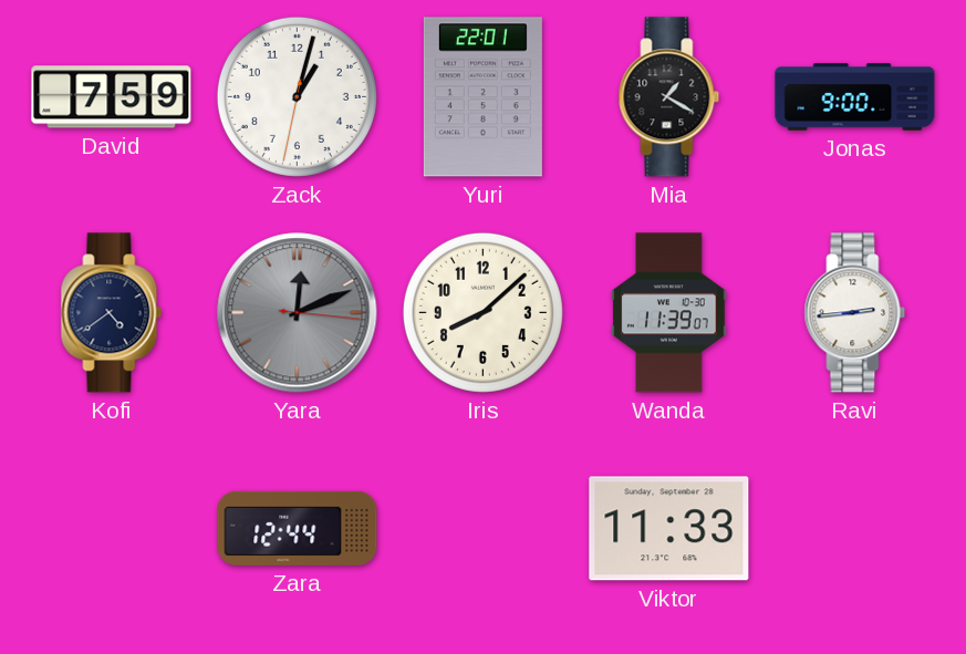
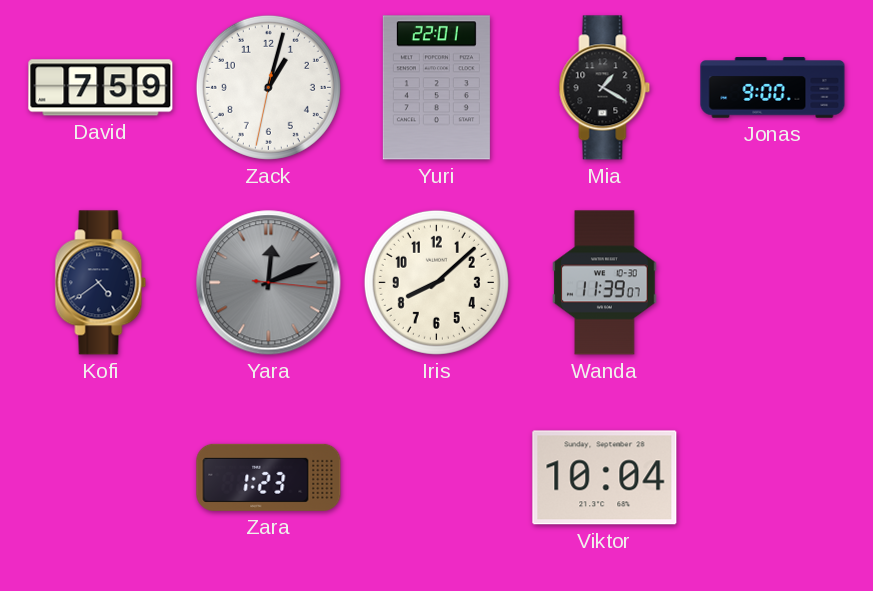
Ravi: 2:44 -> none
Zara: 12:44 -> 1:23
Viktor: 11:33 -> 10:04
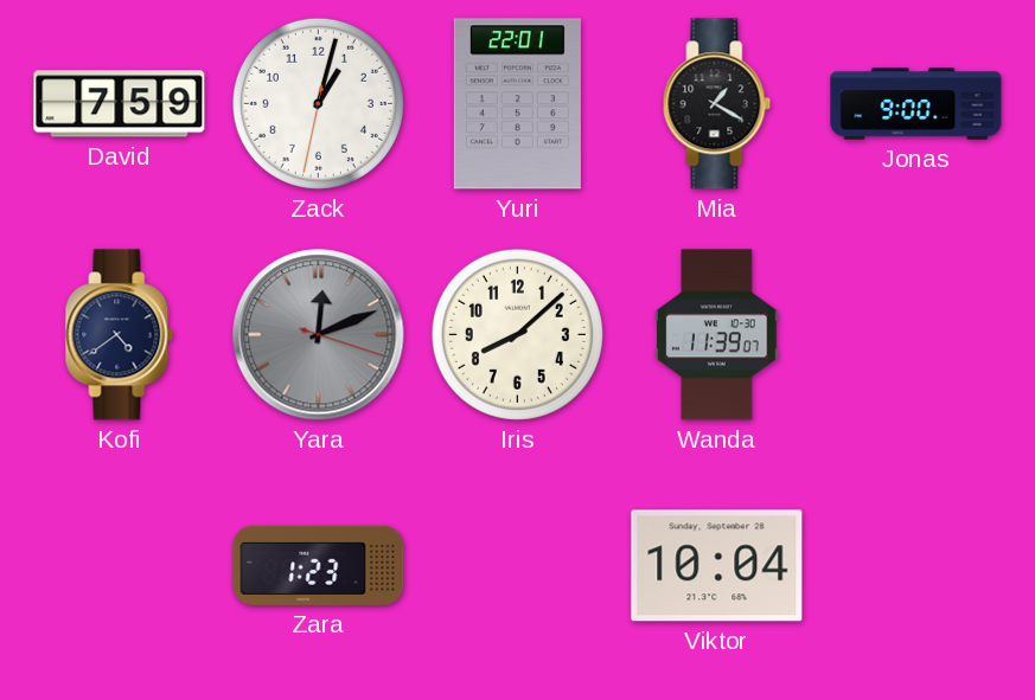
Yara: 12:11:16 -> 12:11:18
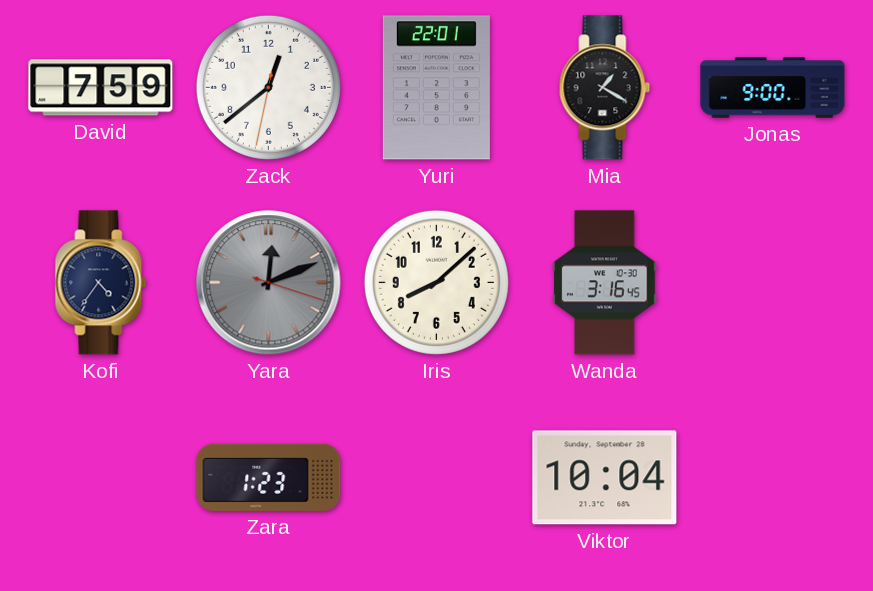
Zack: 1:02 -> 12:38
Kofi: 4:39 -> 4:36
Wanda: 11:39 -> 3:16
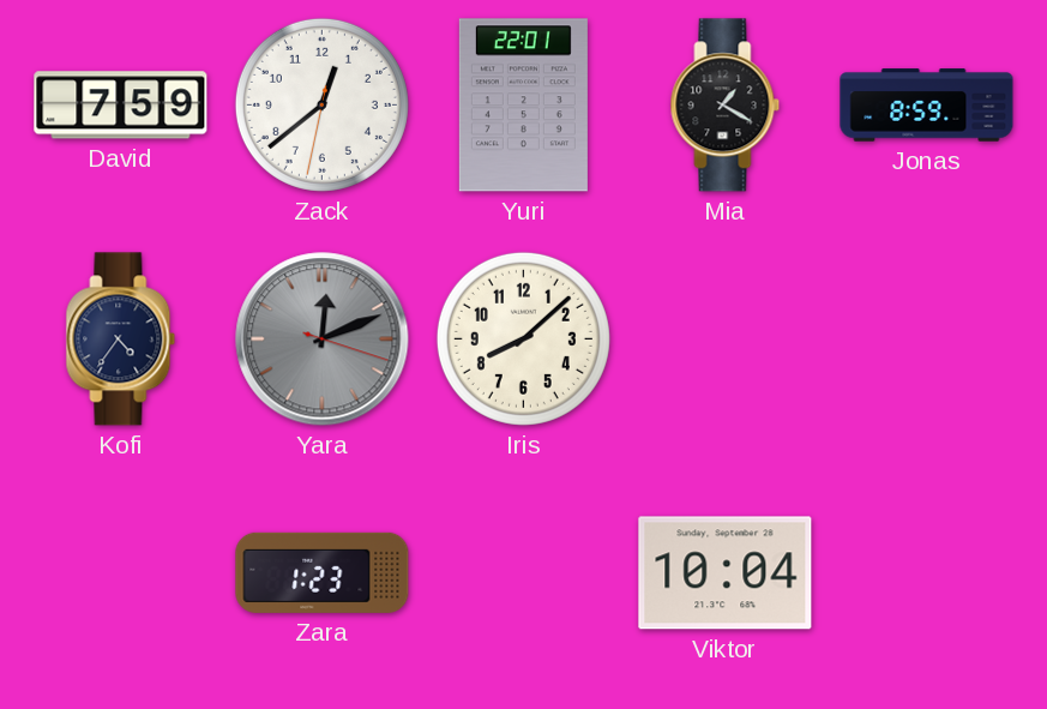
Jonas: 9:00 -> 8:59
Wanda: 3:16 -> none
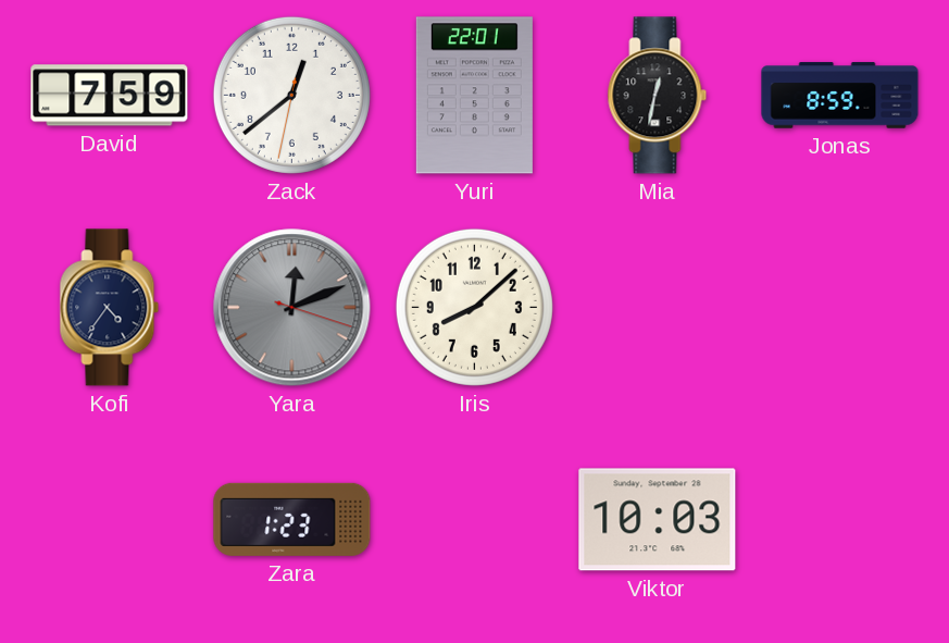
Mia: 1:20 -> 12:32
Viktor: 10:04 -> 10:03
